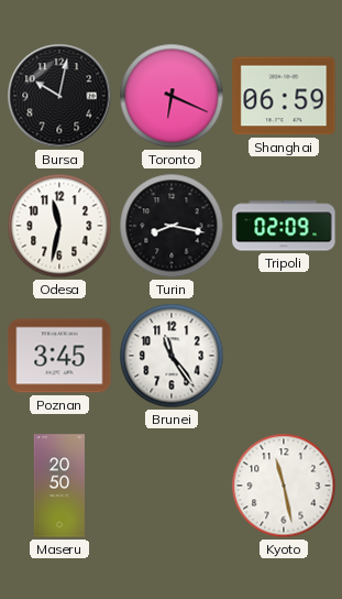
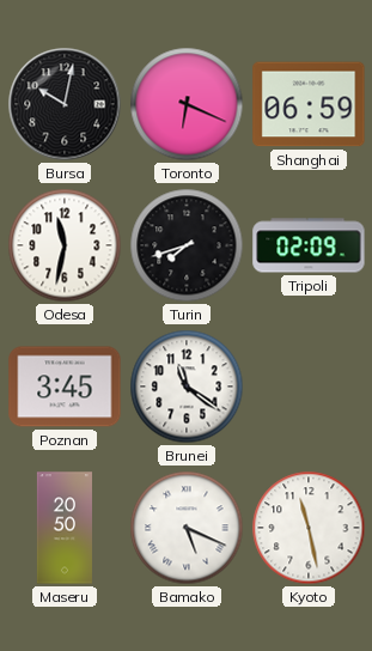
Turin: 8:17 -> 7:42
Brunei: 11:24 -> 11:21
Bamako: none -> 5:19
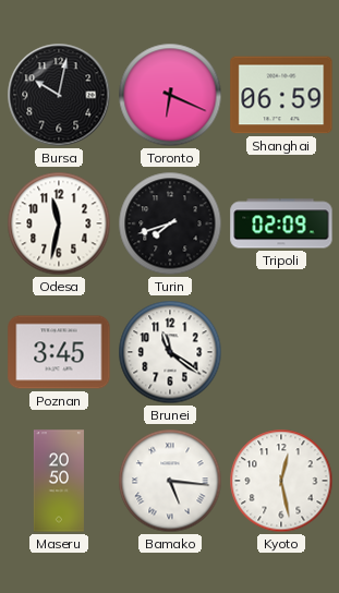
Bamako: 5:19 -> 5:16
Kyoto: 11:28 -> 12:28
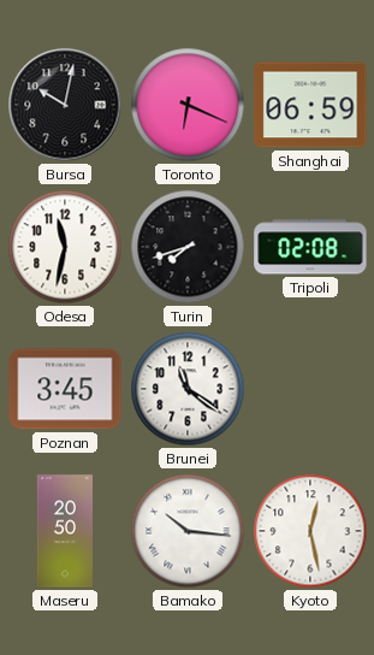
Tripoli: 02:09 -> 02:08
Bamako: 5:16 -> 10:16
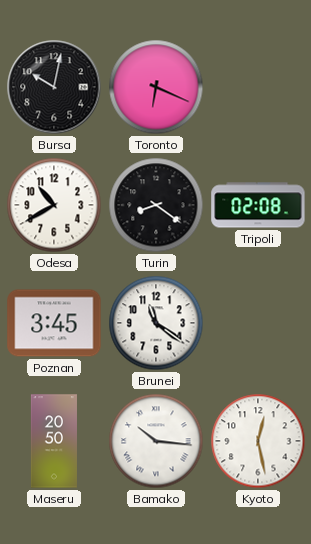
Shanghai: 06:59 -> none
Odesa: 11:32 -> 10:40
Turin: 7:42 -> 8:21
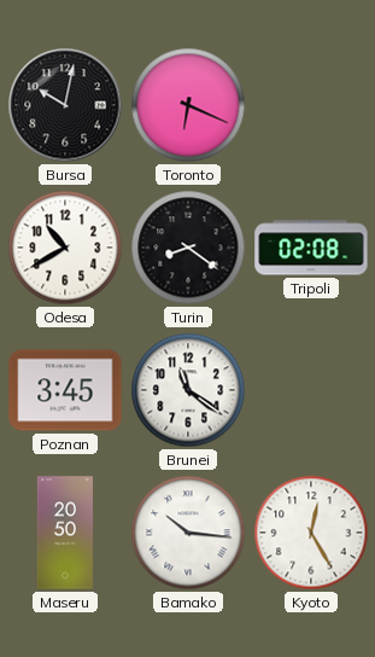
Kyoto: 12:28 -> 12:25
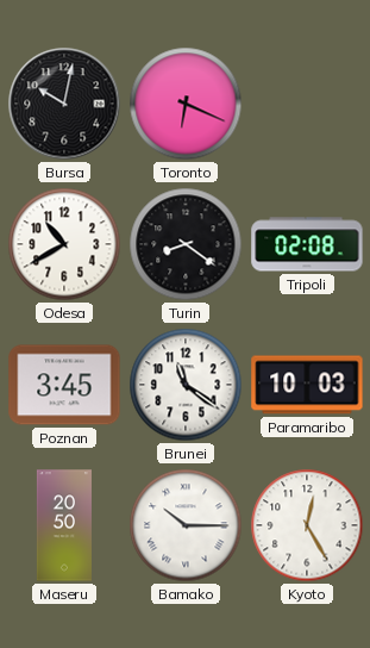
Paramaribo: none -> 10:03
Bamako: 10:16 -> 10:15
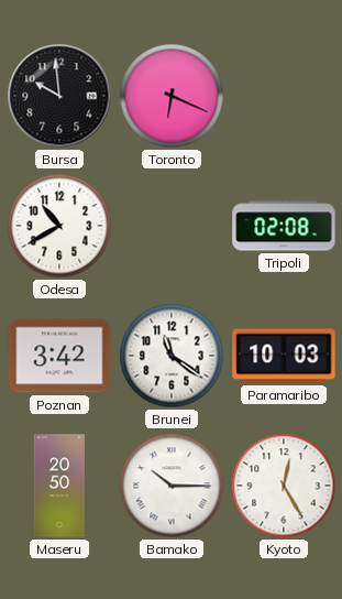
Bursa: 10:02 -> 9:59
Turin: 8:21 -> none
Poznan: 3:45 -> 3:42
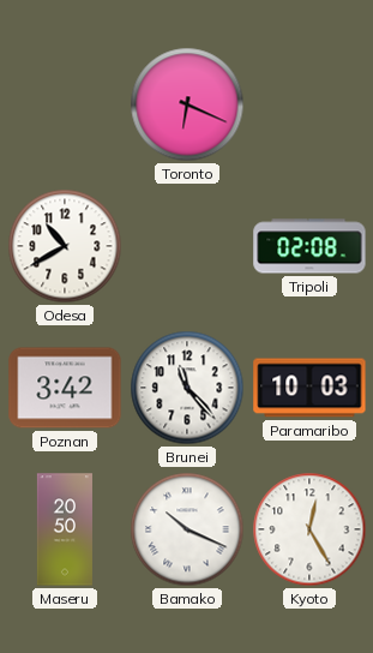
Bursa: 9:59 -> none
Brunei: 11:21 -> 11:23
Bamako: 10:15 -> 10:19
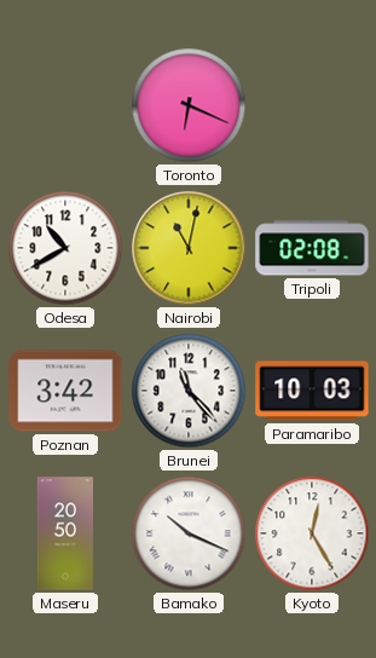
Nairobi: none -> 11:02
